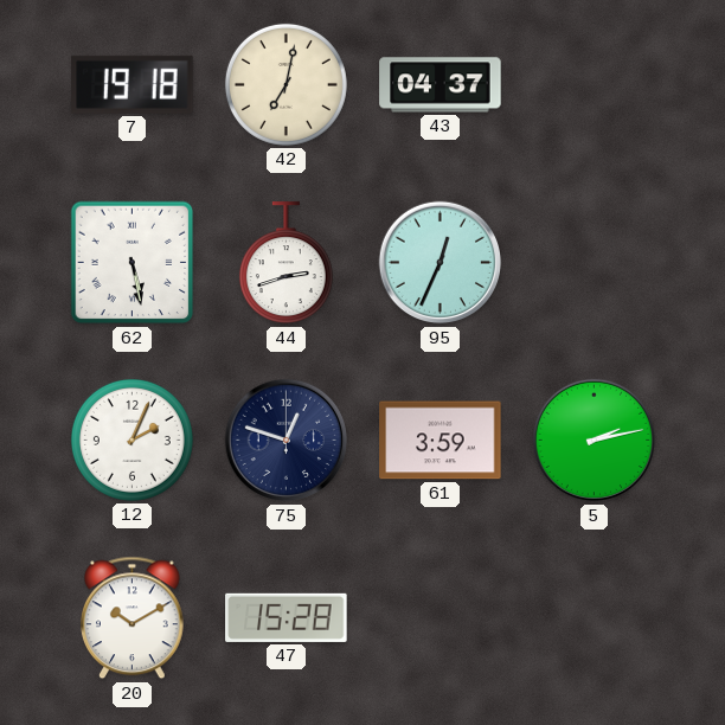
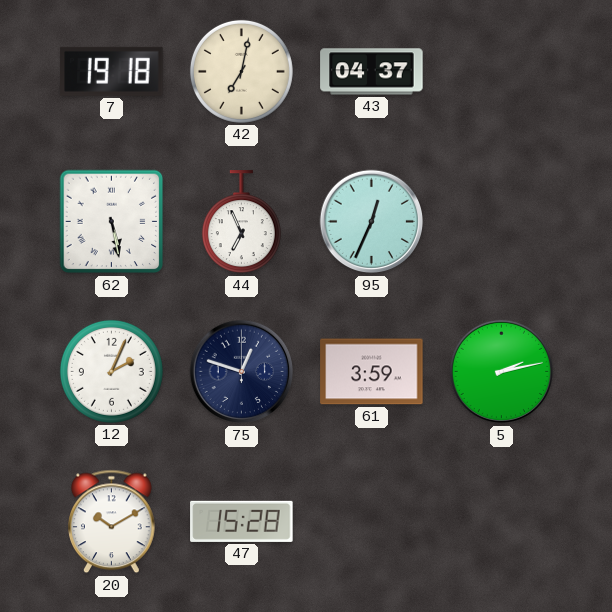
44: 2:42 -> 6:56
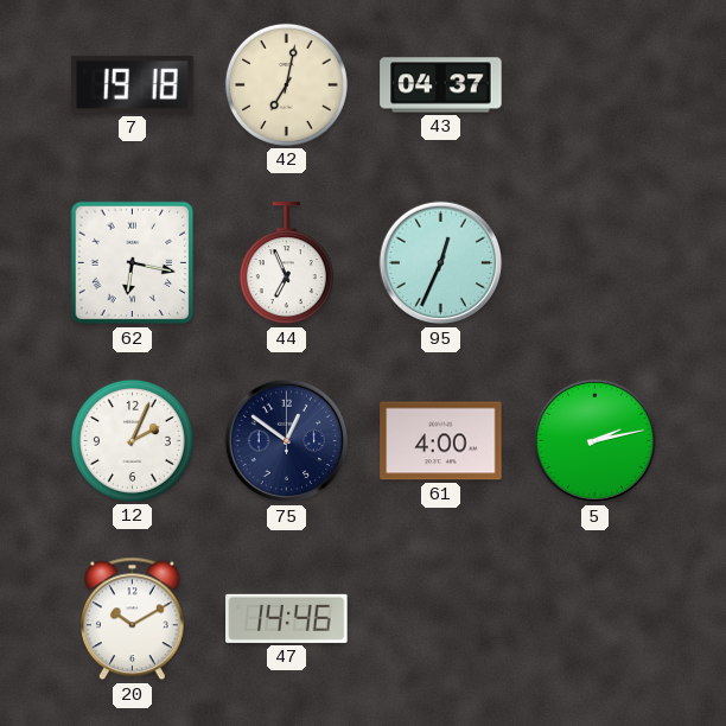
62: 5:28 -> 6:17
75: 12:48 -> 12:51
61: 3:59 -> 4:00
47: 15:28 -> 14:46
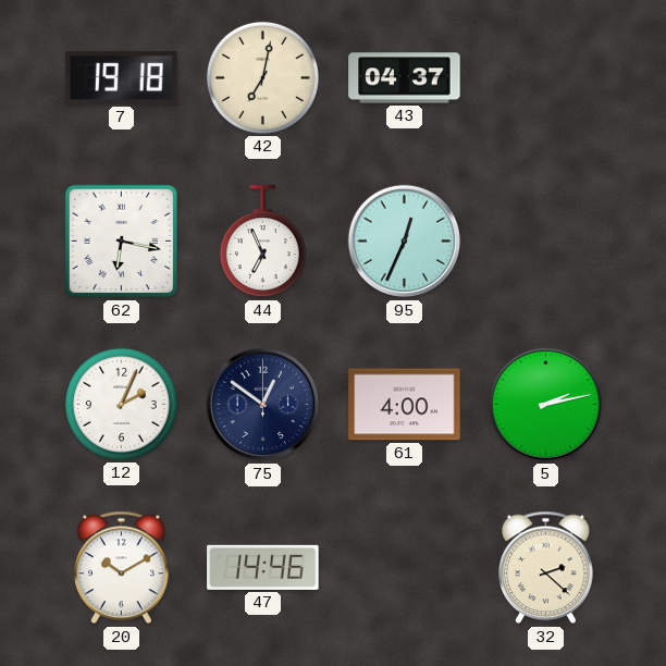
32: none -> 2:22
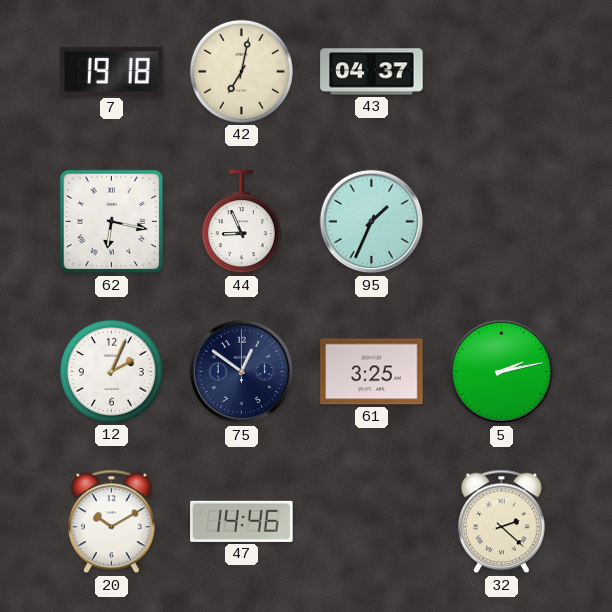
44: 6:56 -> 8:56
95: 12:34 -> 1:34
61: 4:00 -> 3:25
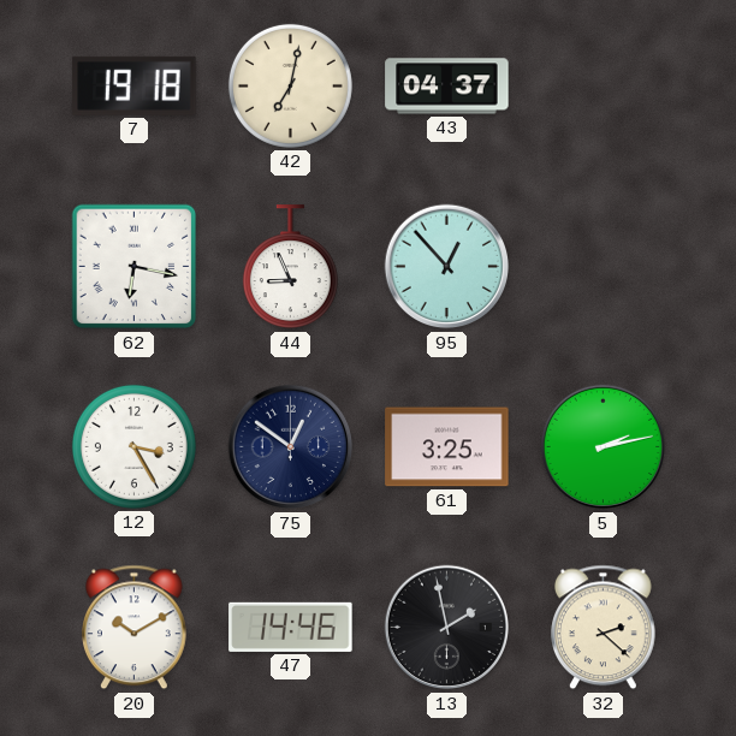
95: 1:34 -> 12:53
12: 2:04 -> 3:25
13: none -> 1:58
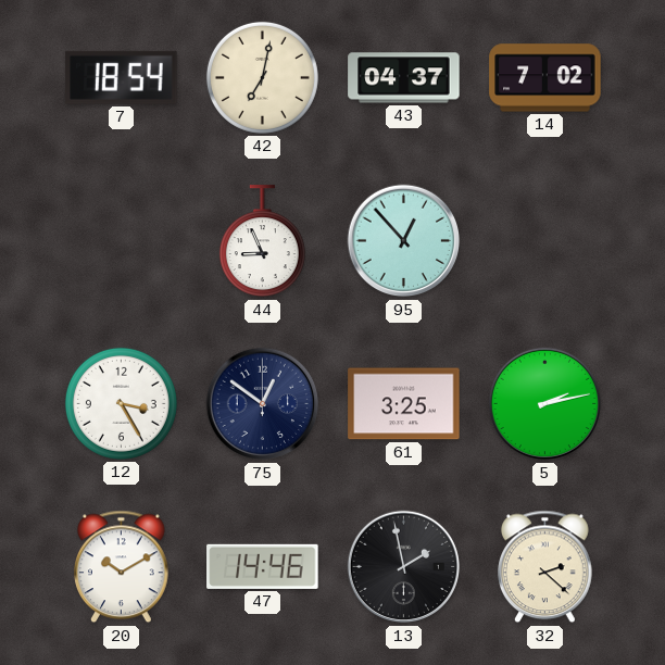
7: 19:18 -> 18:54
14: none -> 7:02
62: 6:17 -> none
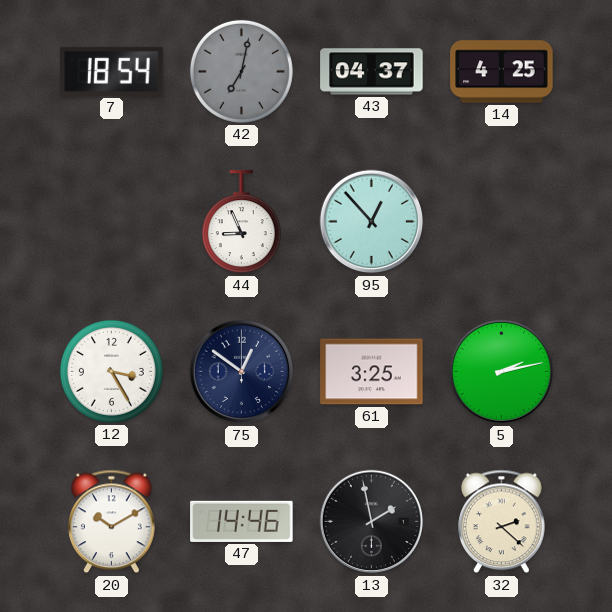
42 dial: cream -> grey
14: 7:02 -> 4:25
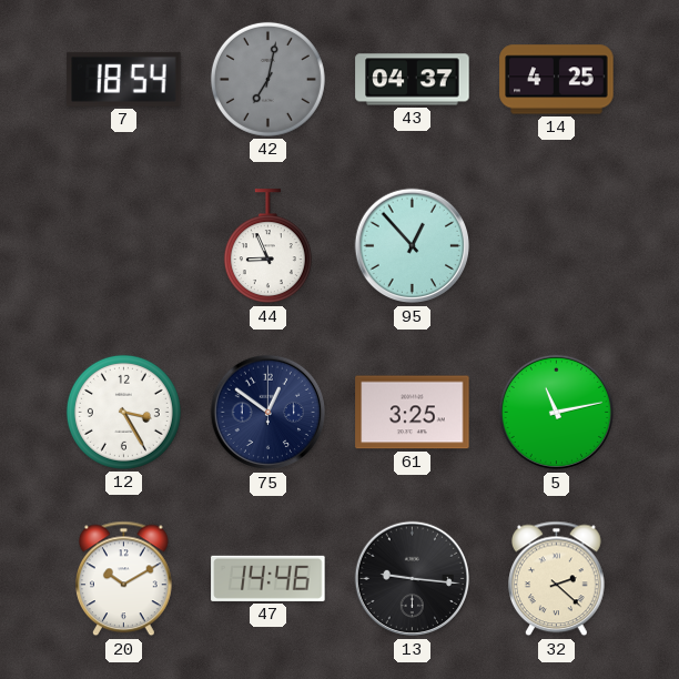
5: 2:13 -> 11:13
13: 1:58 -> 9:16
